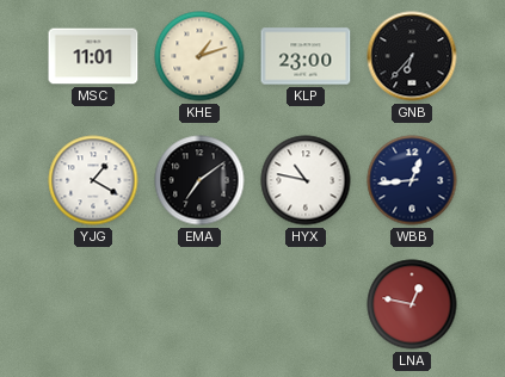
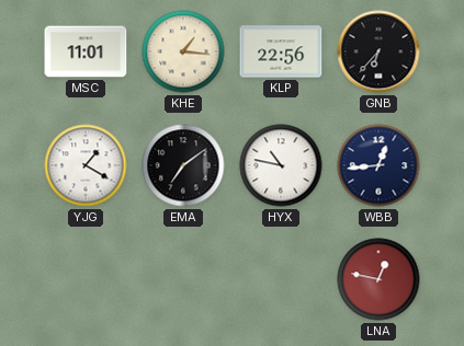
KHE: 1:12 -> 1:16
KLP: 23:00 -> 22:56
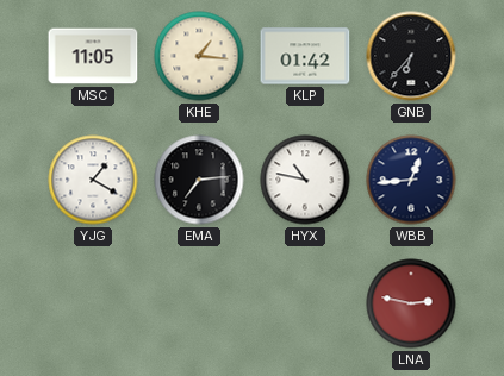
MSC: 11:01 -> 11:05
KLP: 22:56 -> 01:42
EMA: 7:09 -> 7:14
LNA: 12:47 -> 2:47
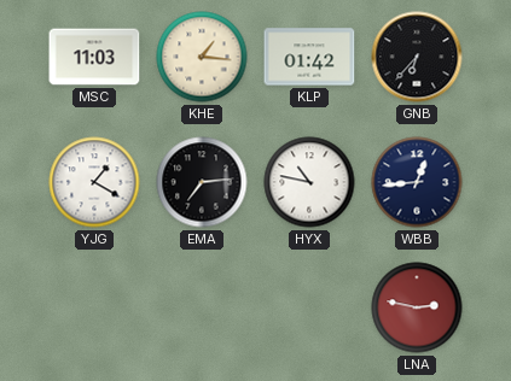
MSC: 11:05 -> 11:03
